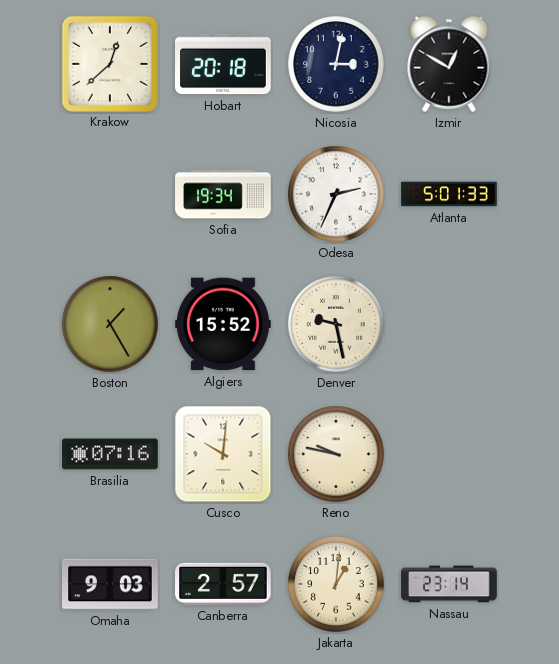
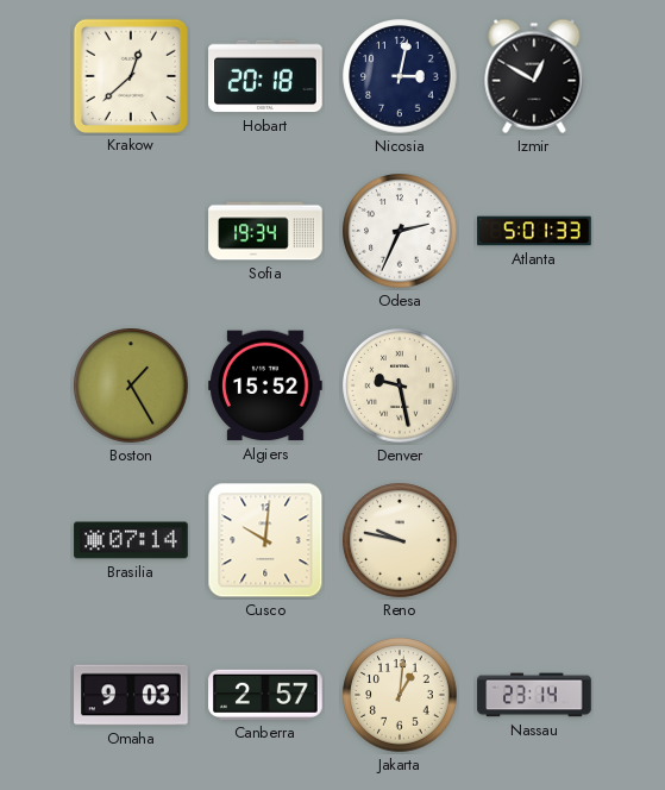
Brasilia: 07:16 -> 07:14
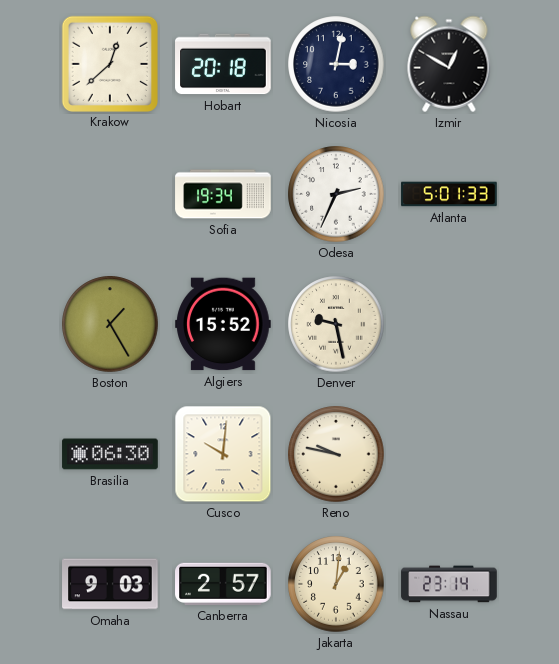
Brasilia: 07:14 -> 06:30
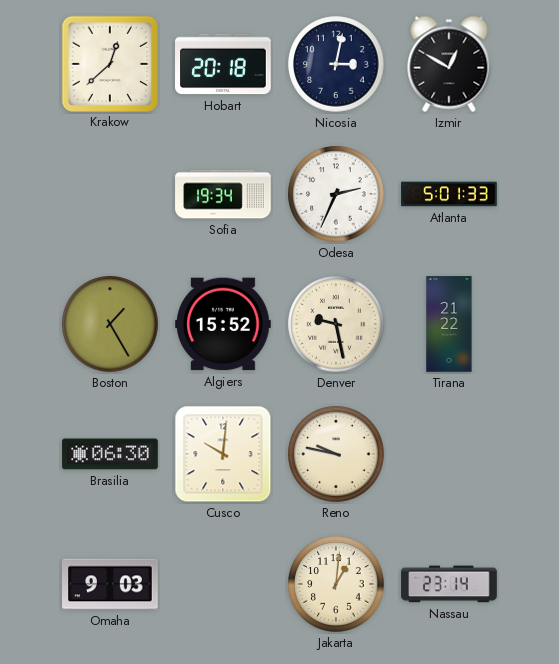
Tirana: none -> 21:22
Canberra: 2:57 -> none
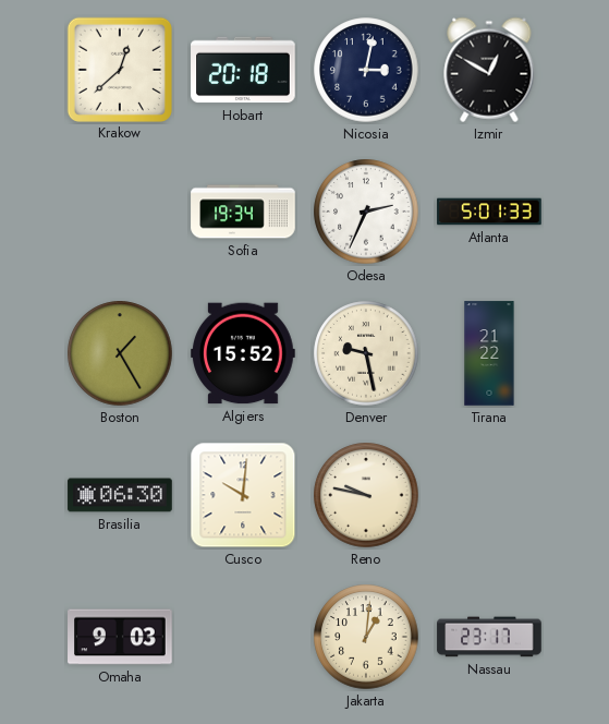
Nassau: 23:14 -> 23:17
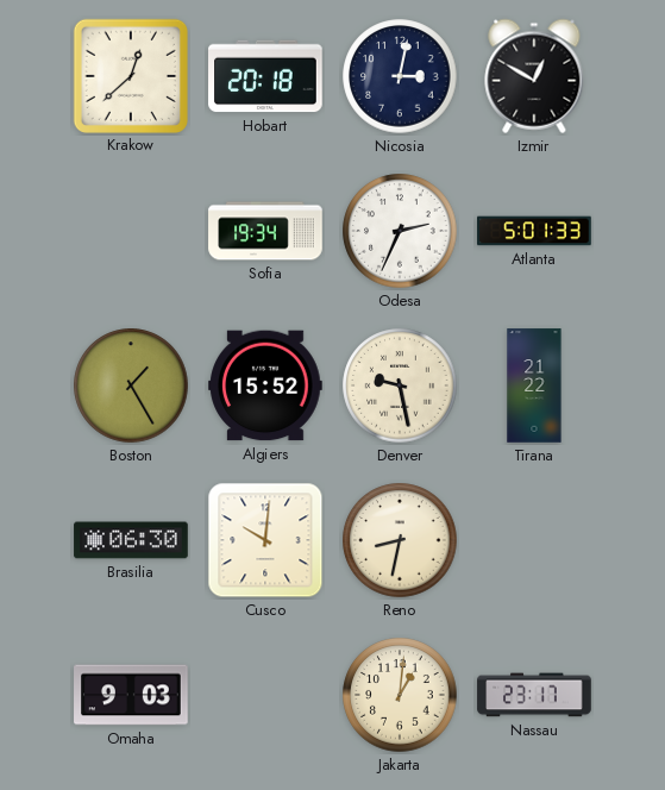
Reno: 9:47 -> 8:32
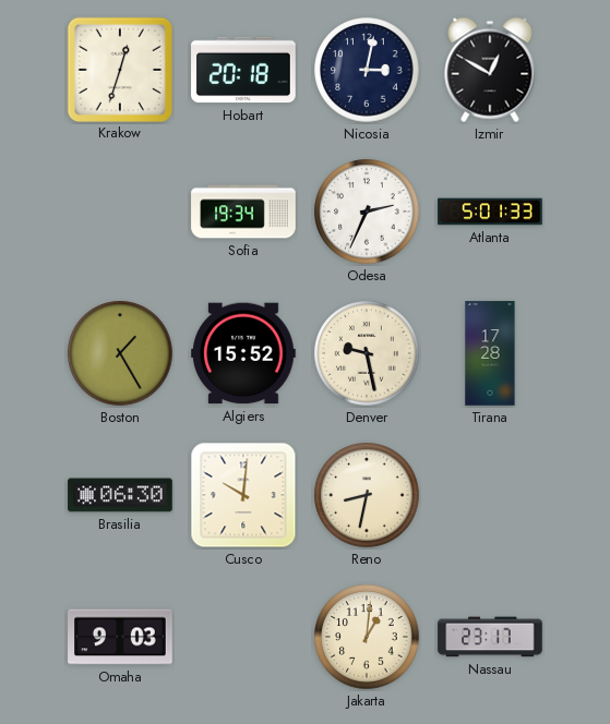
Krakow: 12:38 -> 12:33
Tirana: 21:22 -> 17:28
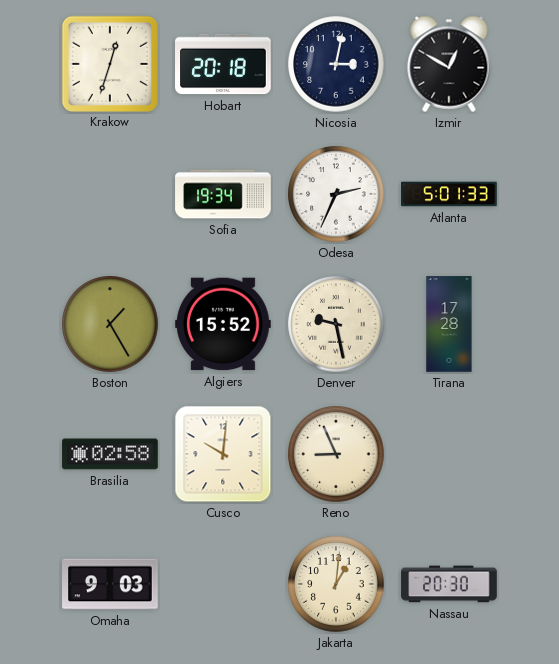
Brasilia: 06:30 -> 02:58
Reno: 8:32 -> 8:56
Nassau: 23:17 -> 20:30
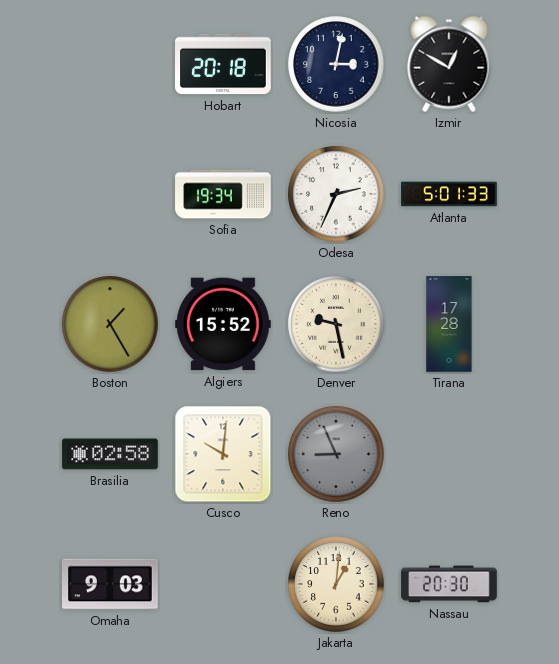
Krakow: 12:33 -> none
Reno dial: cream -> grey
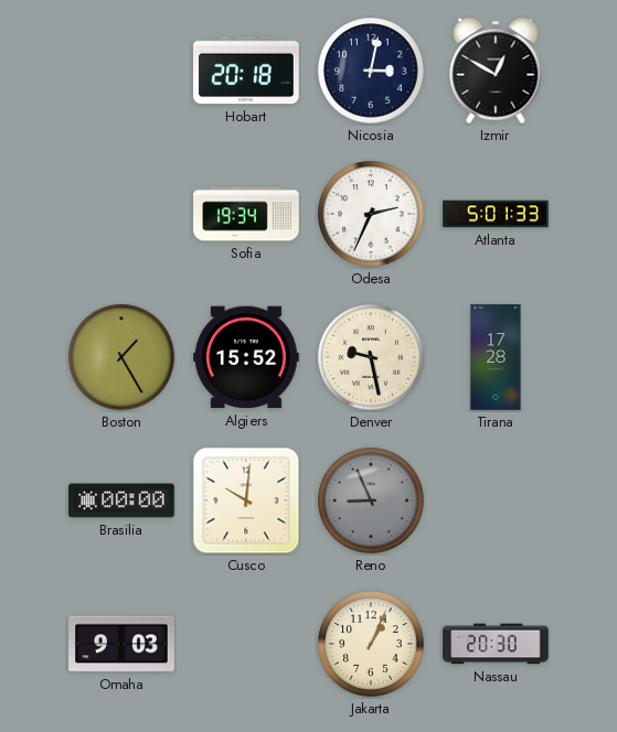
Brasilia: 02:58 -> 00:00
Jakarta: 1:01 -> 1:04
